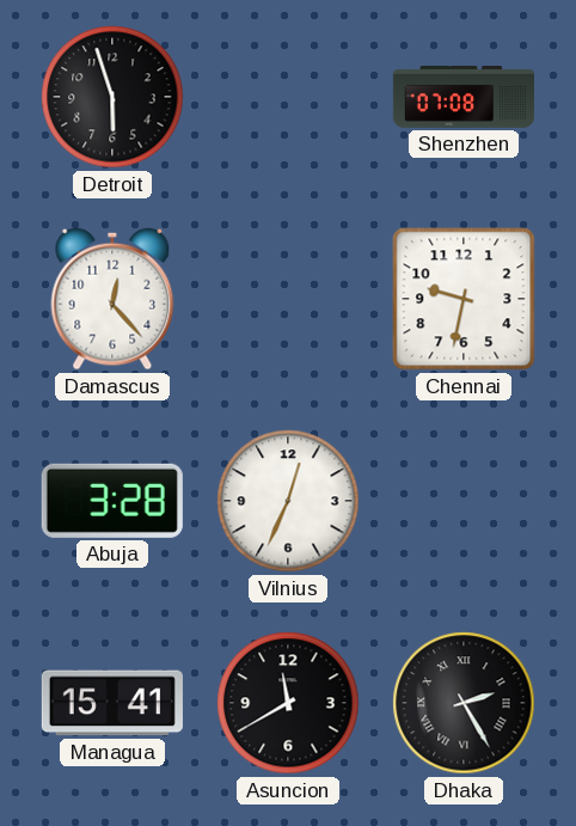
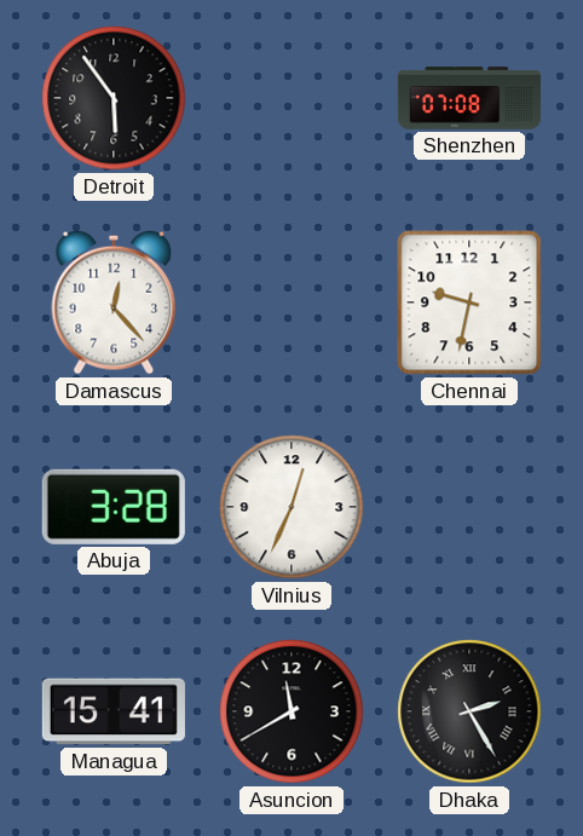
Detroit: 5:57 -> 5:54
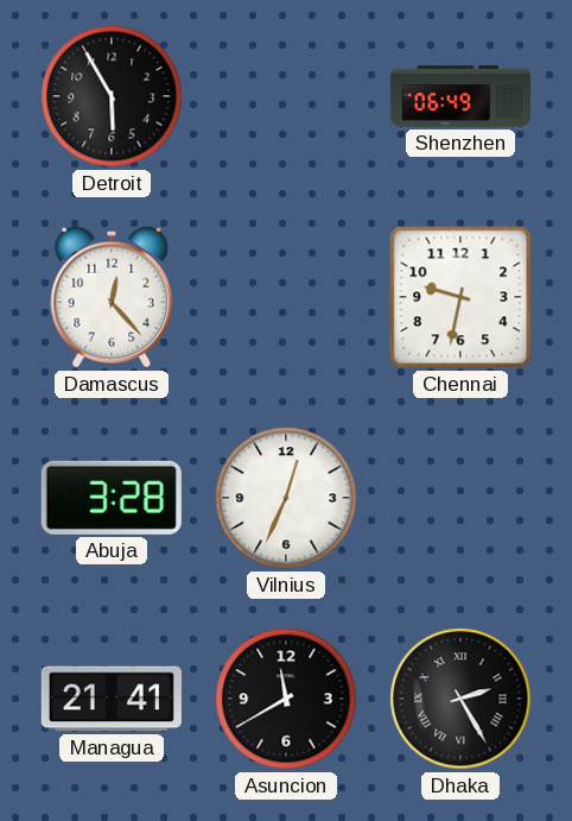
Detroit: 5:54 -> 5:55
Shenzhen: 07:08 -> 06:49
Managua: 15:41 -> 21:41
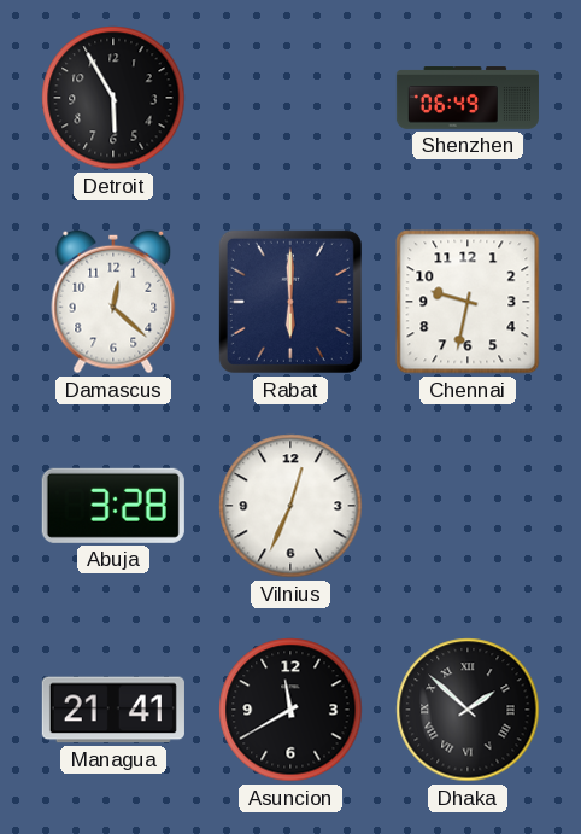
Damascus: 12:23 -> 12:22
Rabat: none -> 6:00
Dhaka: 2:25 -> 1:52
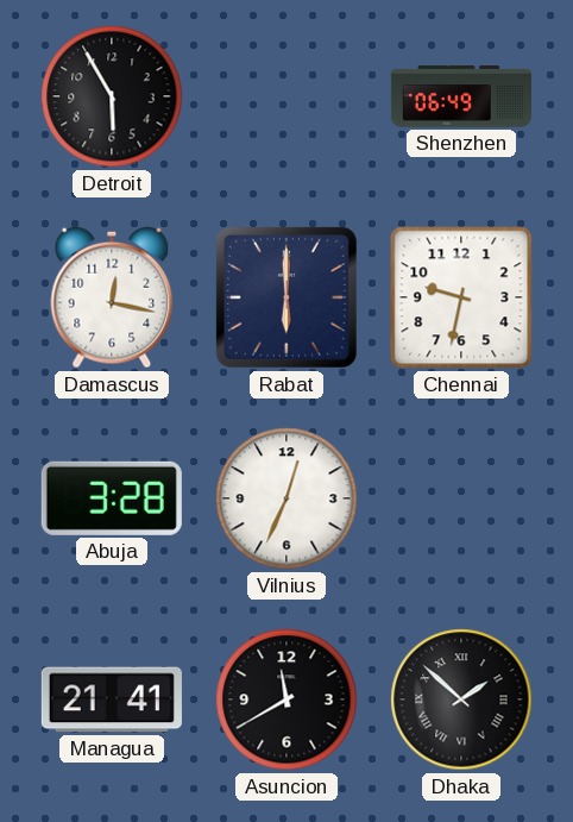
Damascus: 12:22 -> 12:17
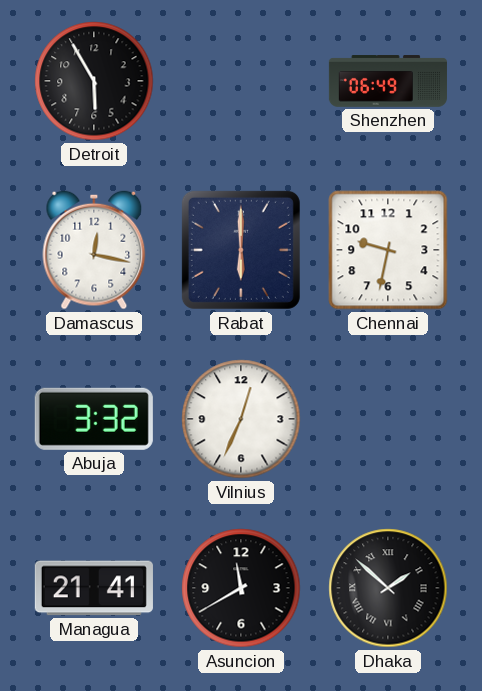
Abuja: 3:28 -> 3:32
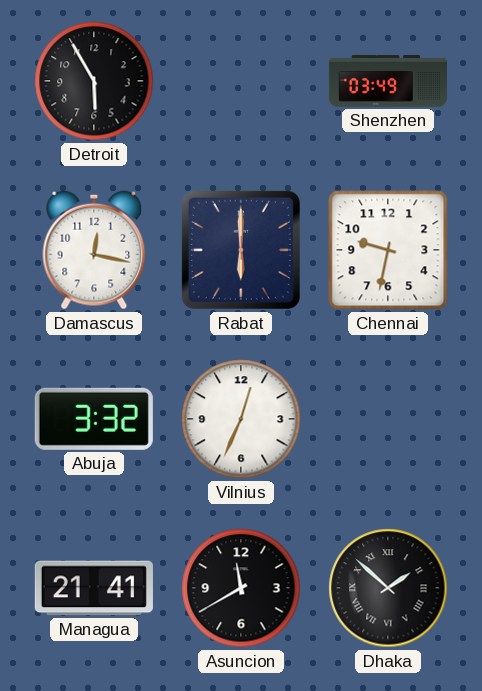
Shenzhen: 06:49 -> 03:49
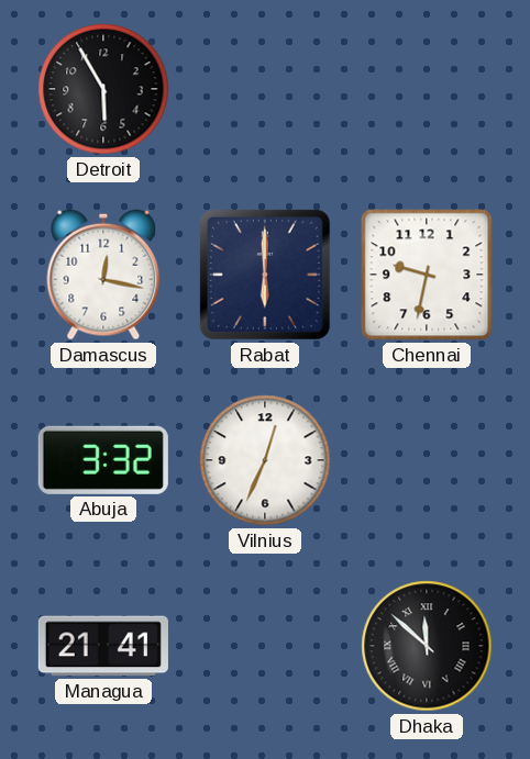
Shenzhen: 03:49 -> none
Asuncion: 11:40 -> none
Dhaka: 1:52 -> 11:52
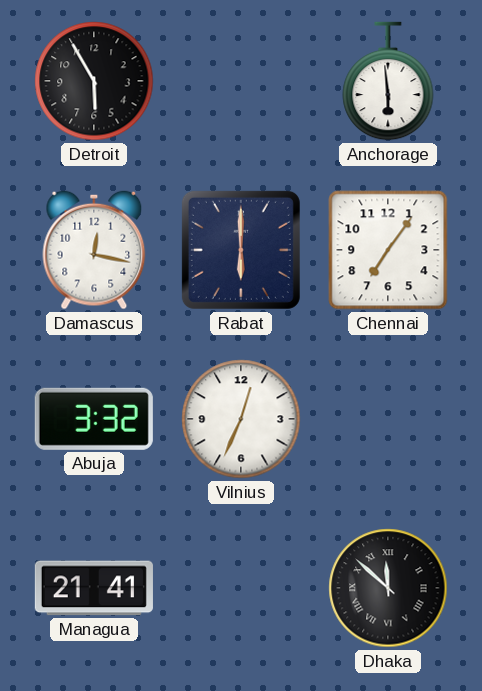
Anchorage: none -> 5:59
Chennai: 9:32 -> 7:06
